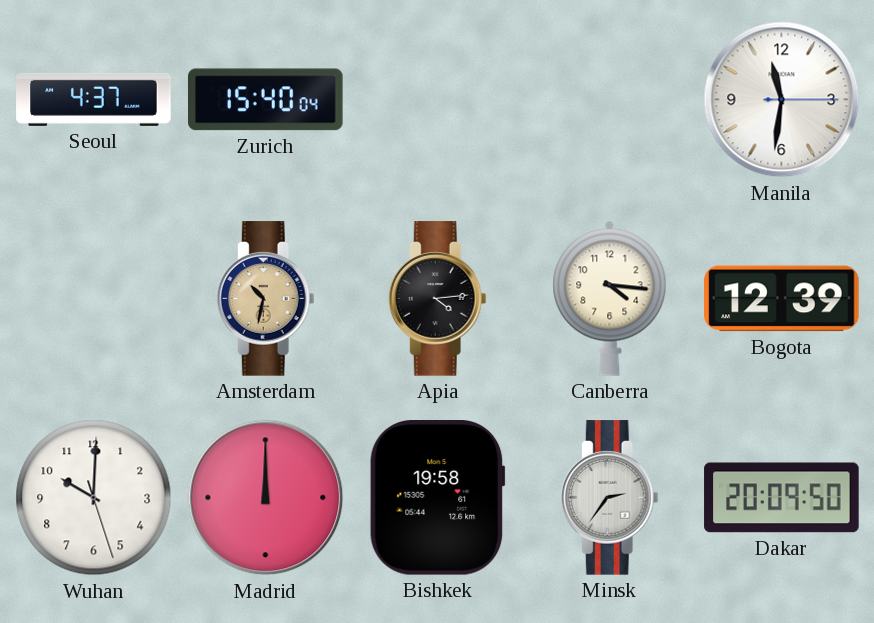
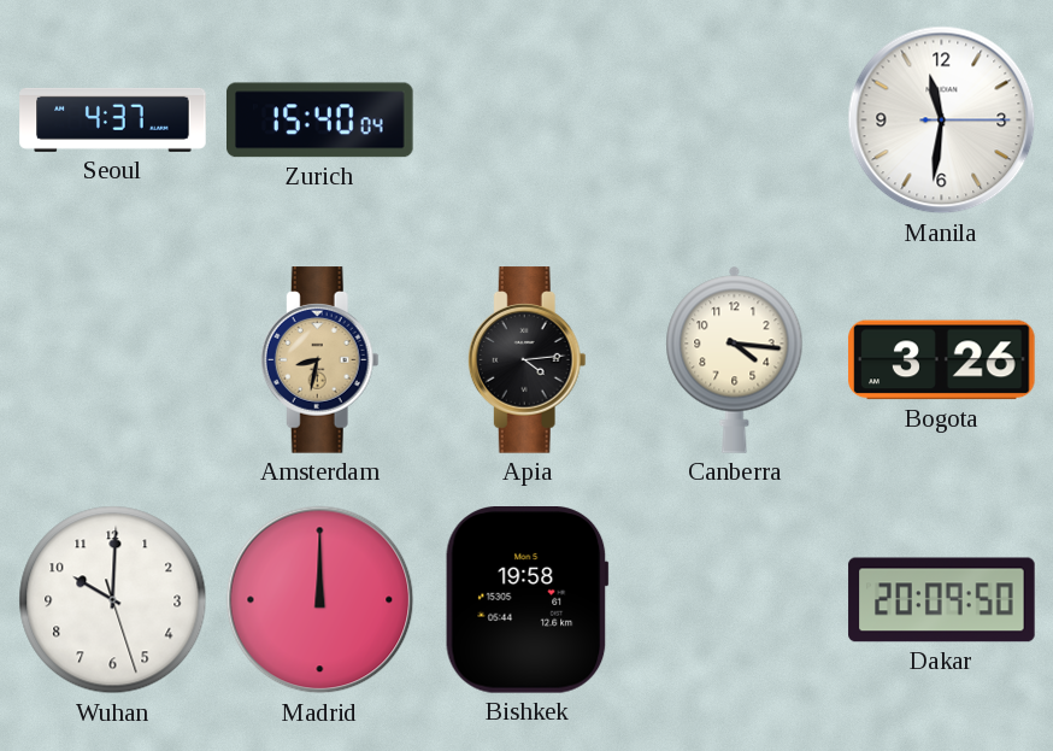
Amsterdam: 10:32 -> 8:32
Bogota: 12:39 -> 3:26
Minsk: 2:36 -> none
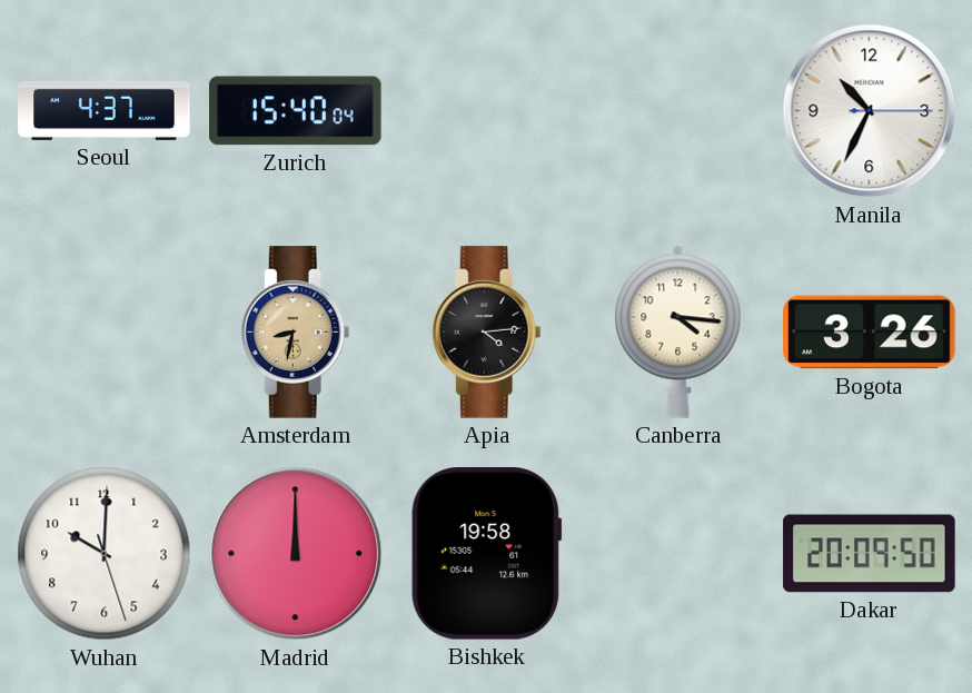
Manila: 11:31 -> 10:34
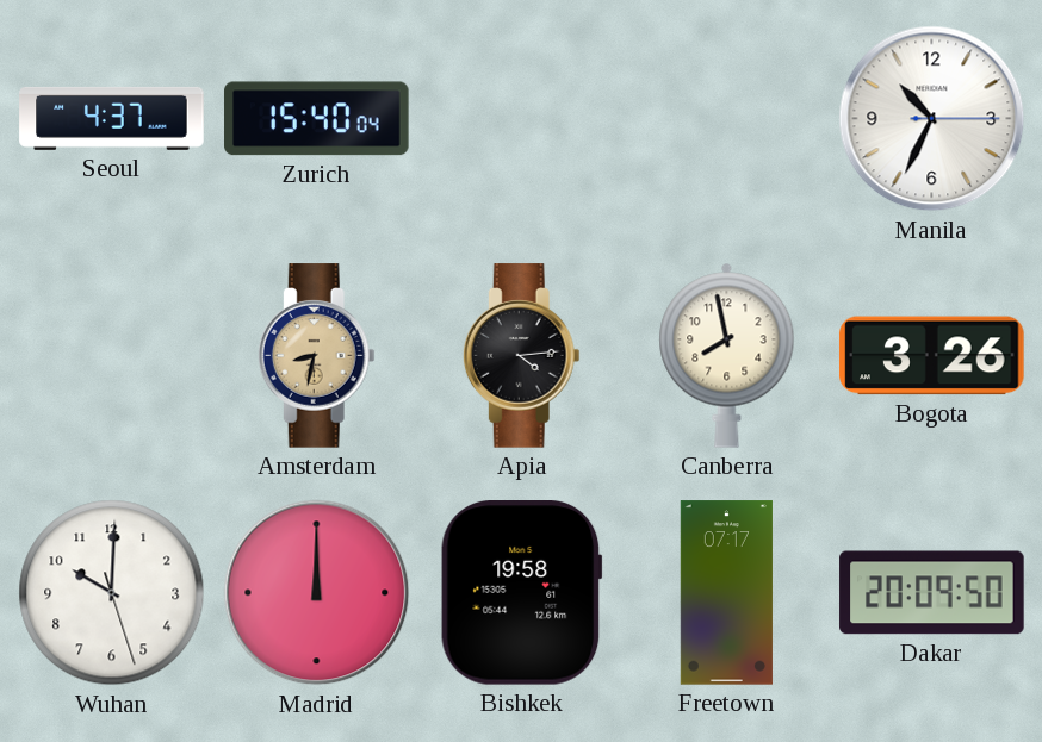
Canberra: 4:16 -> 7:58
Freetown: none -> 07:17
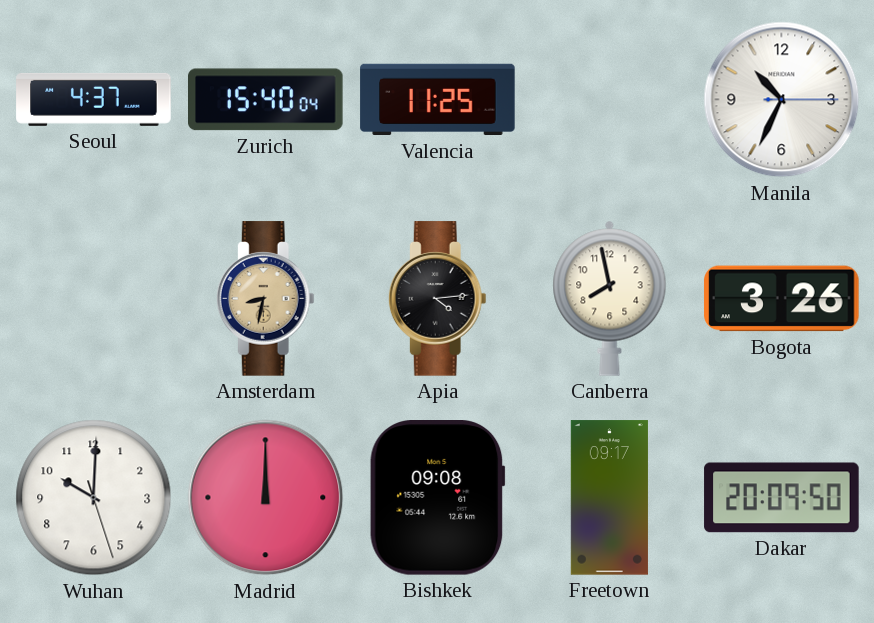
Valencia: none -> 11:25
Bishkek: 19:58 -> 09:08
Freetown: 07:17 -> 09:17
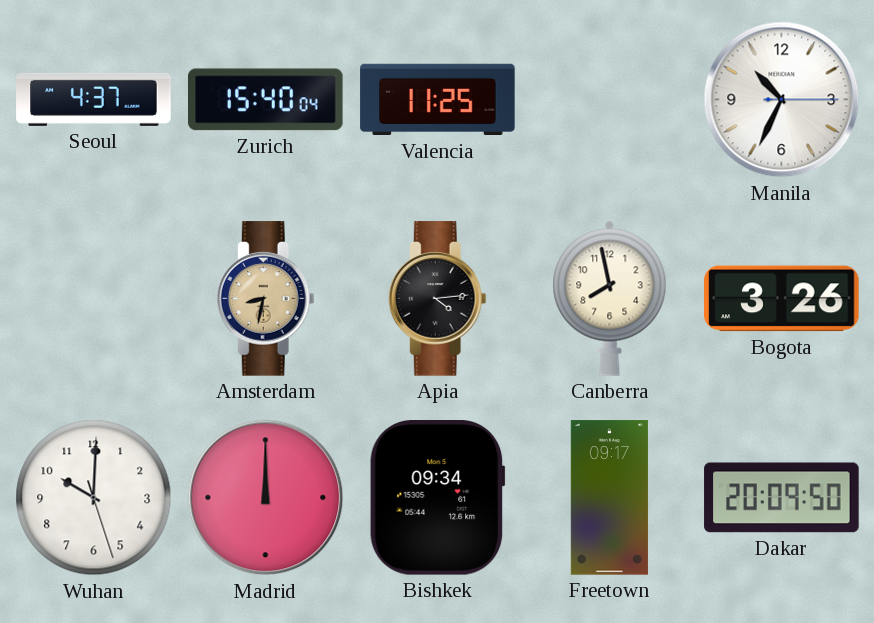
Bishkek: 09:08 -> 09:34
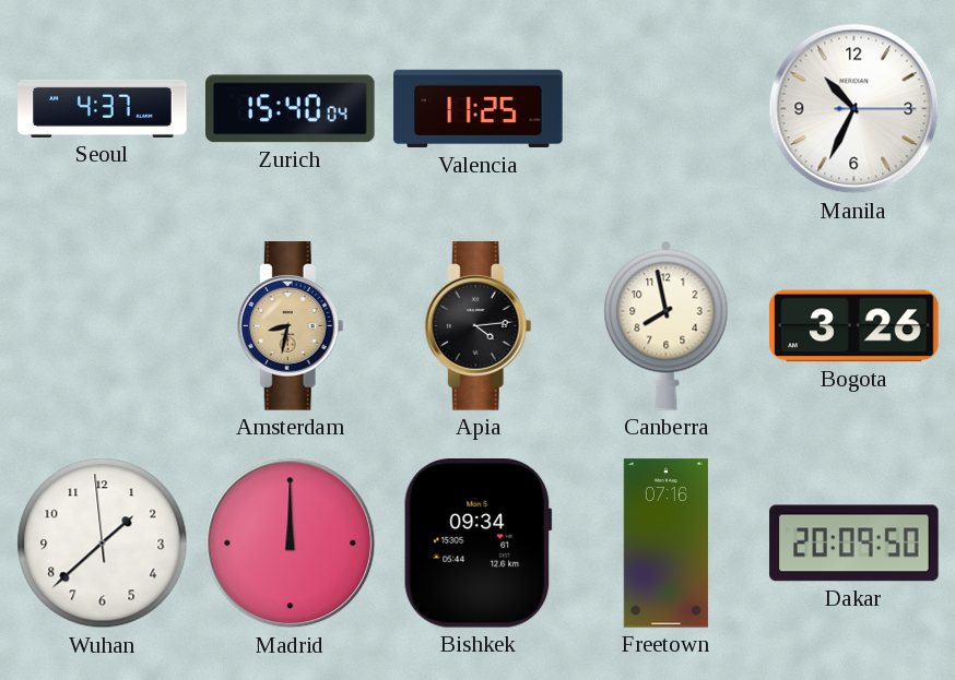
Wuhan: 10:00 -> 1:37
Freetown: 09:17 -> 07:16
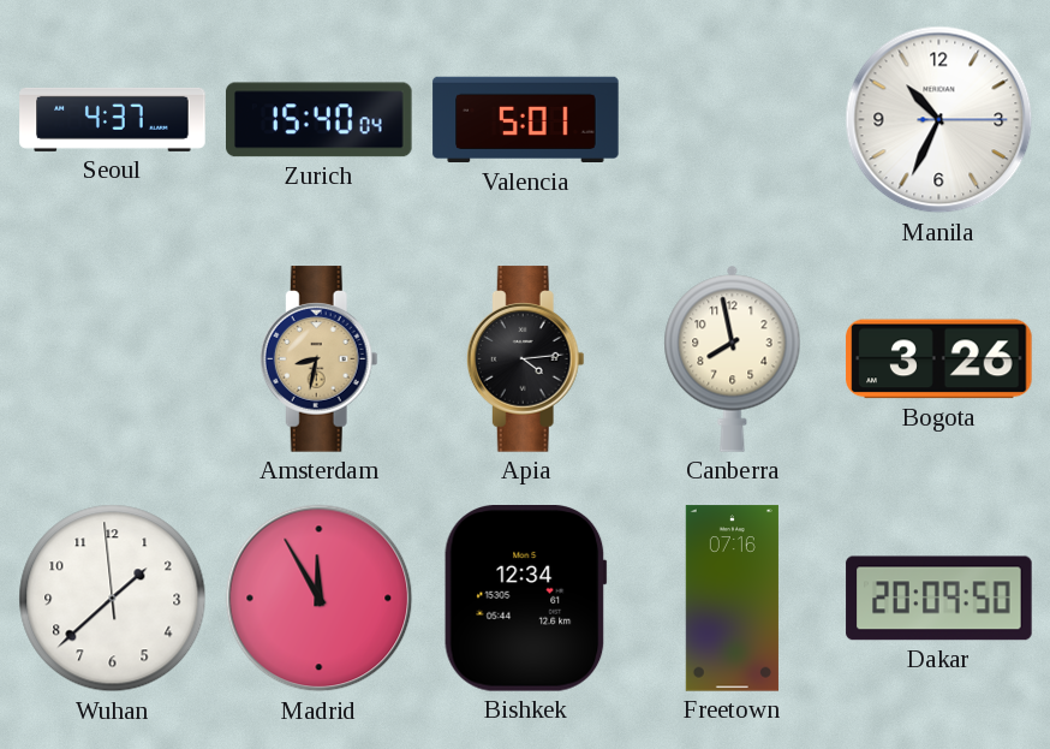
Valencia: 11:25 -> 5:01
Madrid: 12:00 -> 11:55
Bishkek: 09:34 -> 12:34
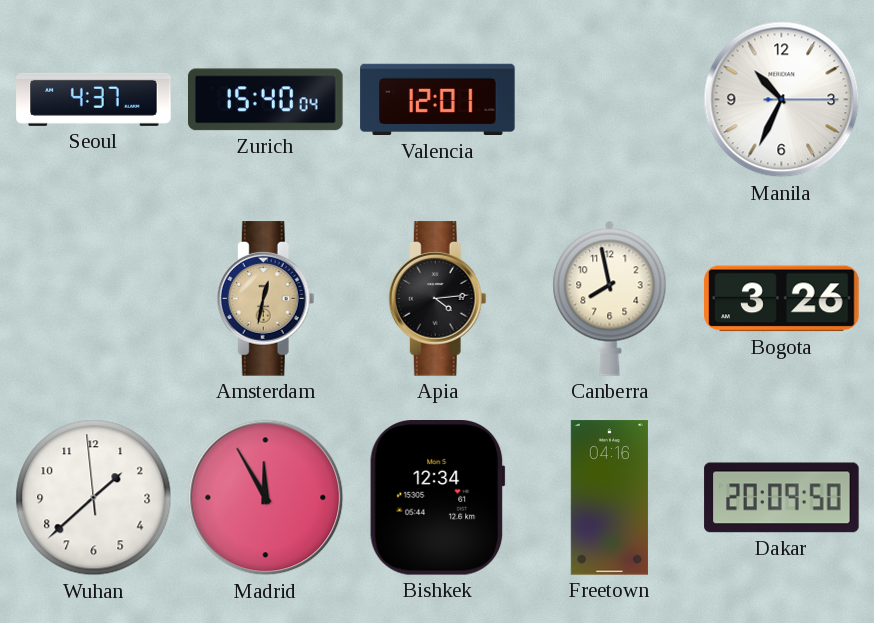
Valencia: 5:01 -> 12:01
Amsterdam: 8:32 -> 12:32
Freetown: 07:16 -> 04:16
